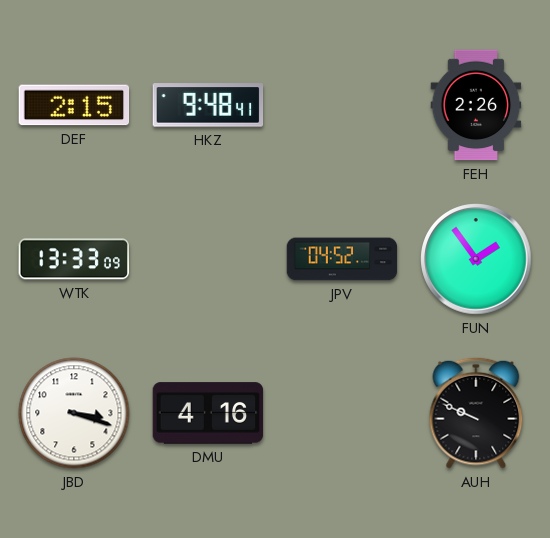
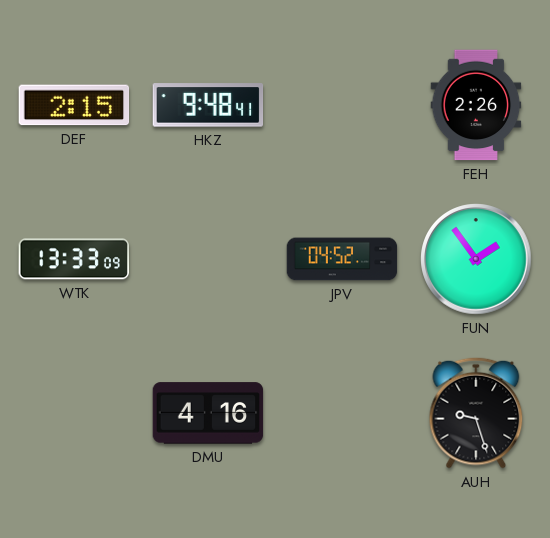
JBD: 3:18 -> none
AUH: 9:49 -> 9:27
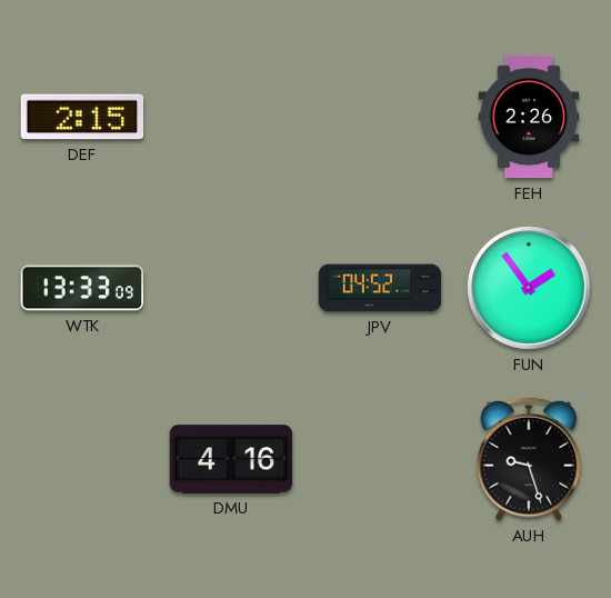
HKZ: 9:48 -> none
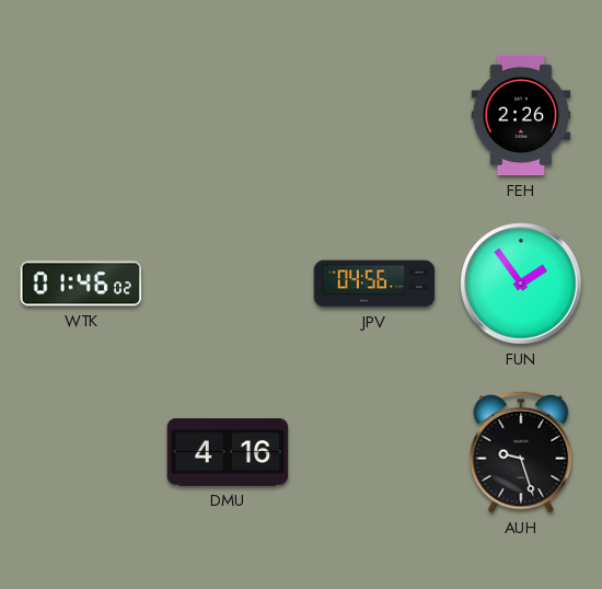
DEF: 2:15 -> none
WTK: 13:33 -> 01:46
JPV: 04:52 -> 04:56
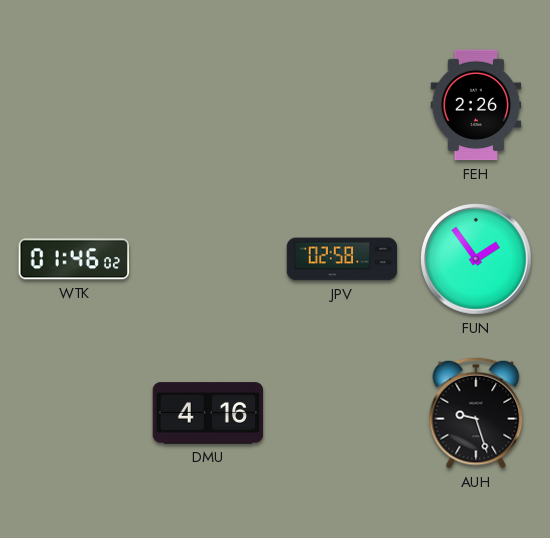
JPV: 04:56 -> 02:58
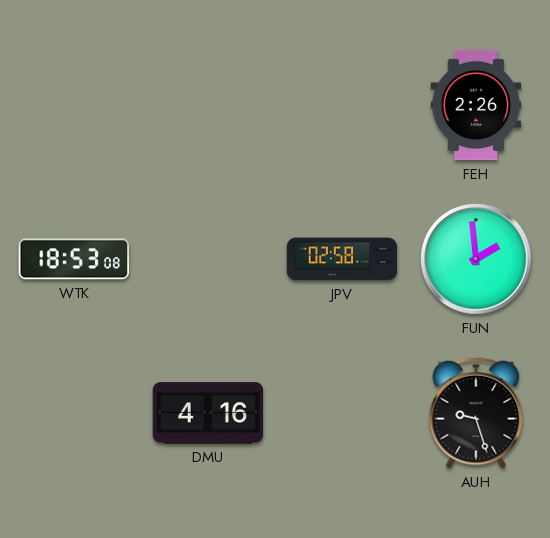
WTK: 01:46 -> 18:53
FUN: 1:54 -> 1:59
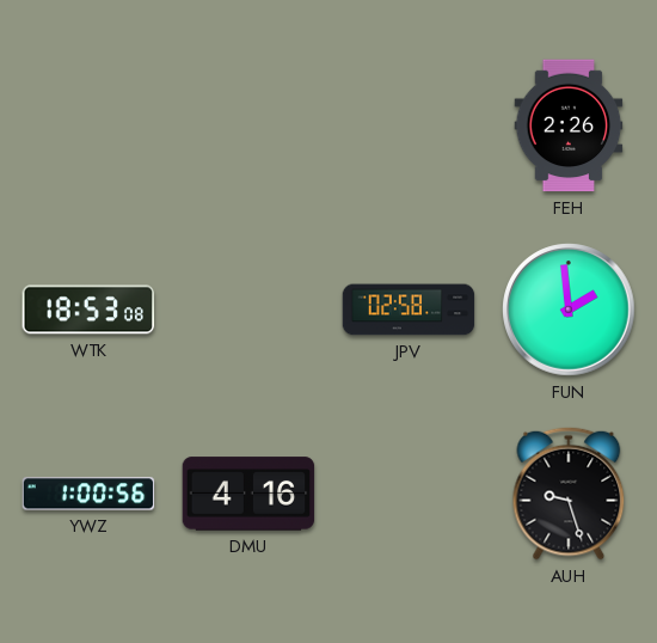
YWZ: none -> 1:00
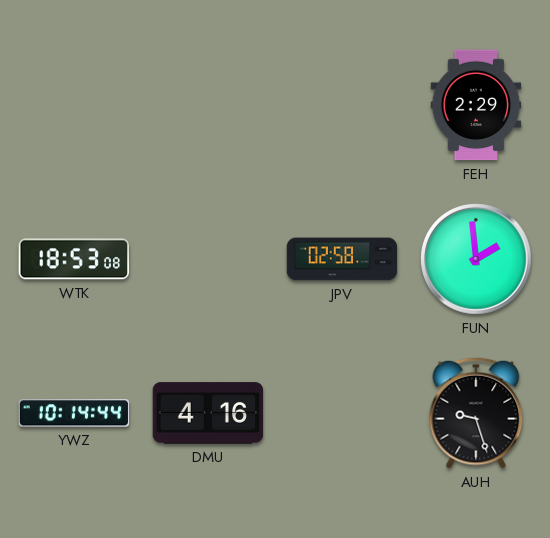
FEH: 2:26 -> 2:29
YWZ: 1:00 -> 10:14
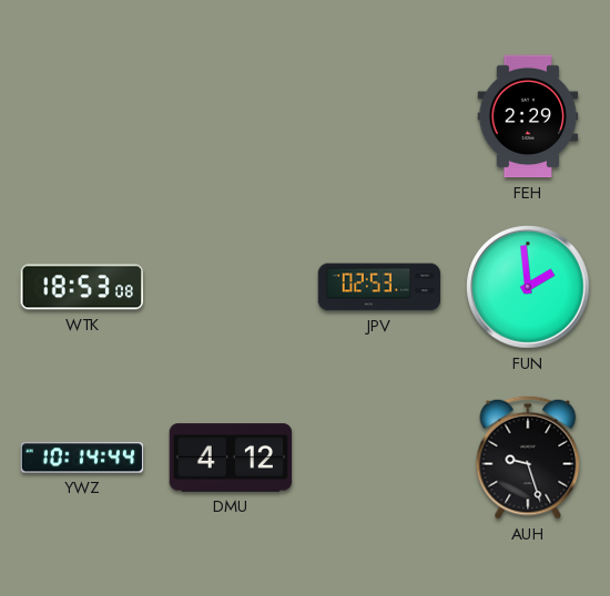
JPV: 02:58 -> 02:53
DMU: 4:16 -> 4:12
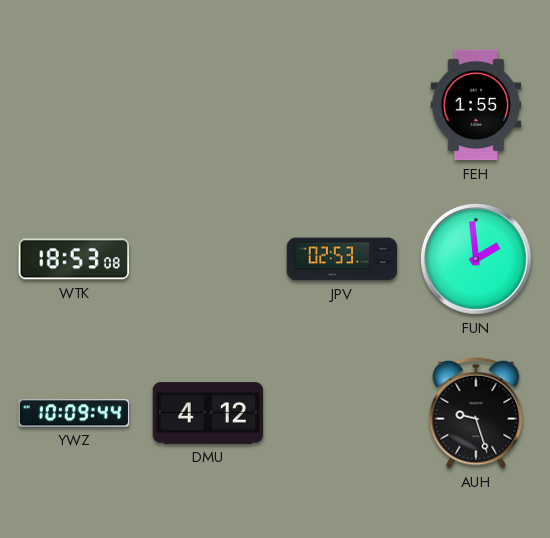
FEH: 2:29 -> 1:55
YWZ: 10:14 -> 10:09
